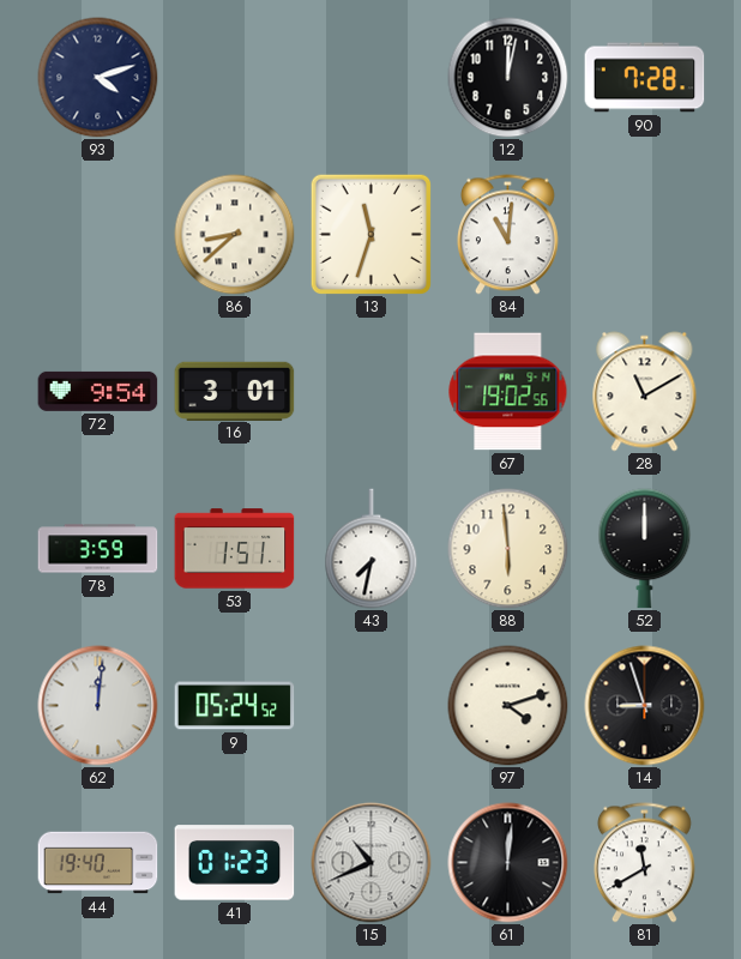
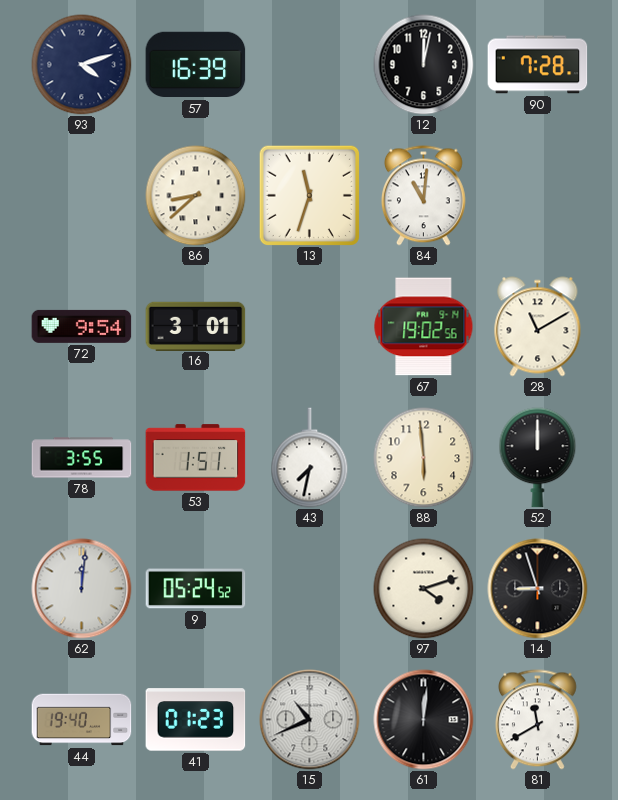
57: none -> 16:39
78: 3:59 -> 3:55
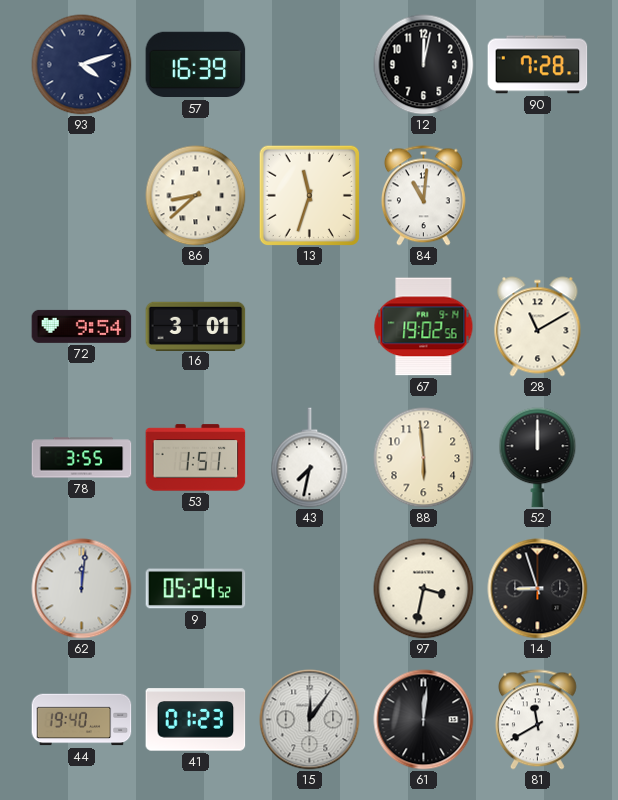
97: 4:12 -> 3:32
15: 10:41 -> 12:06
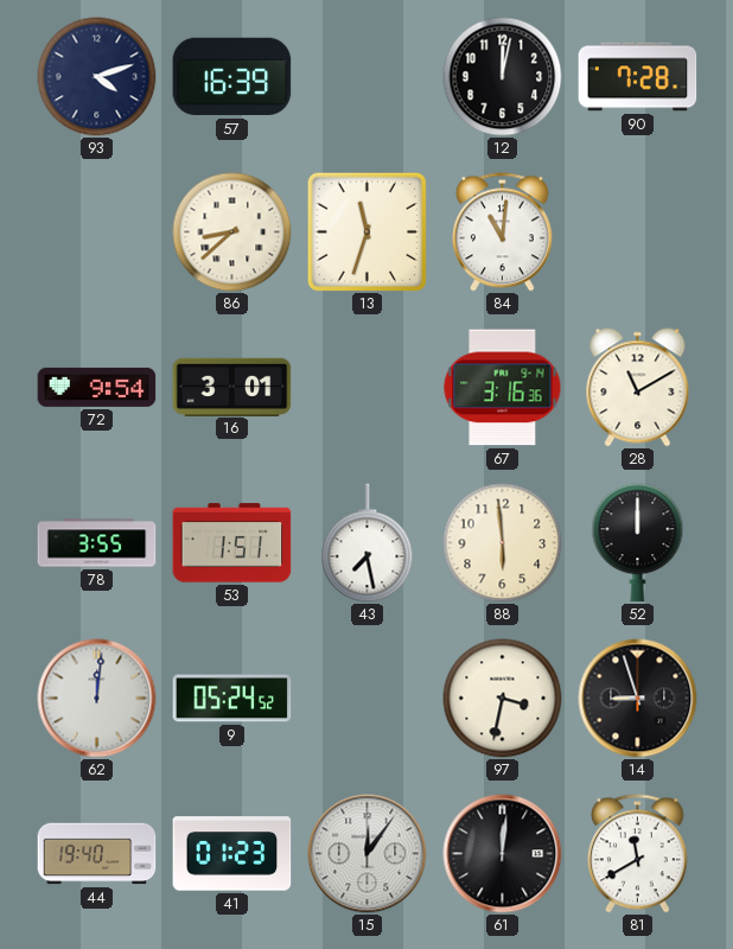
67: 19:02 -> 3:16
43: 7:32 -> 7:28
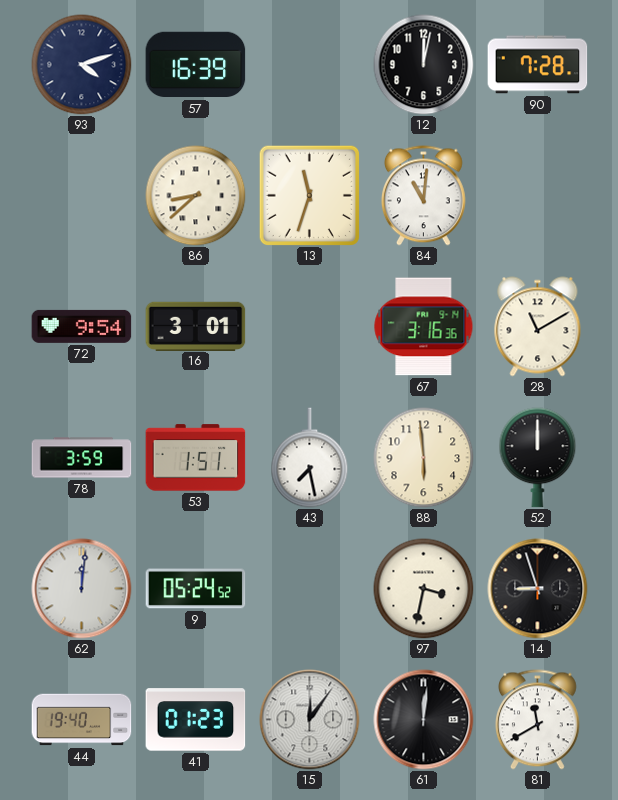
78: 3:55 -> 3:59
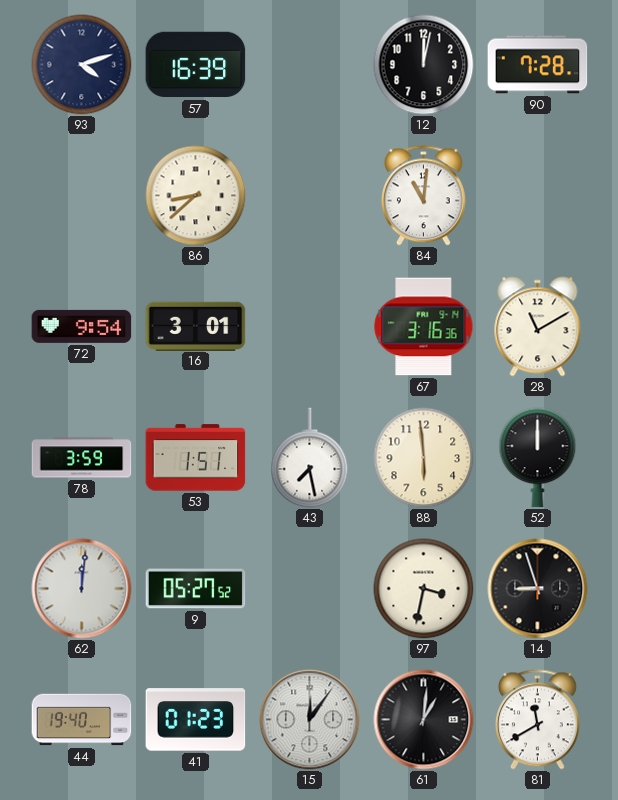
13: 11:33 -> none
9: 05:24 -> 05:27
61: 12:01 -> 1:01
